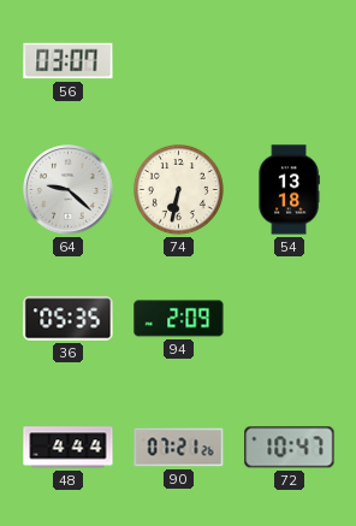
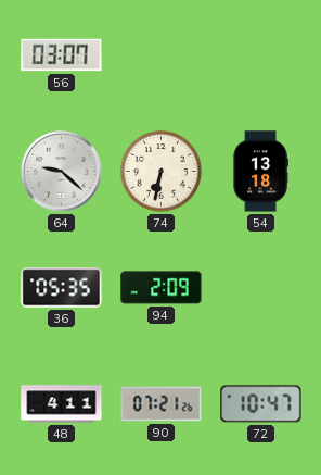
48: 4:44 -> 4:11
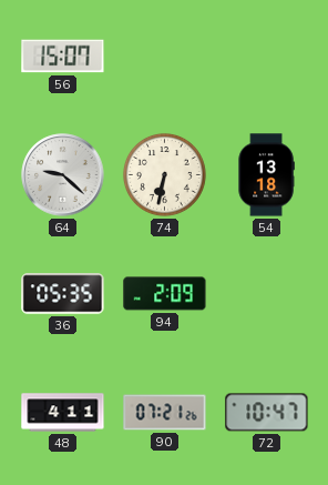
56: 03:07 -> 15:07
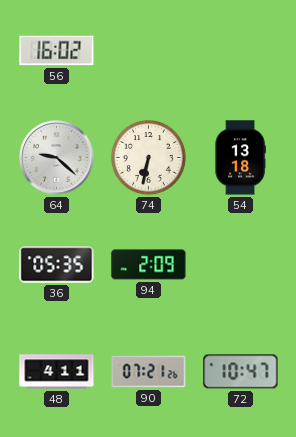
56: 15:07 -> 16:02
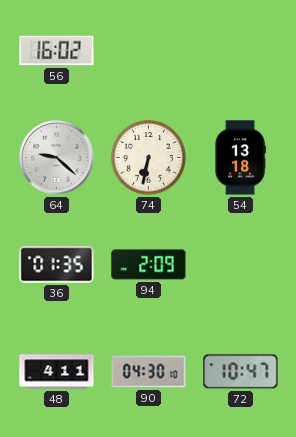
36: 05:35 -> 01:35
90: 07:21 -> 04:30
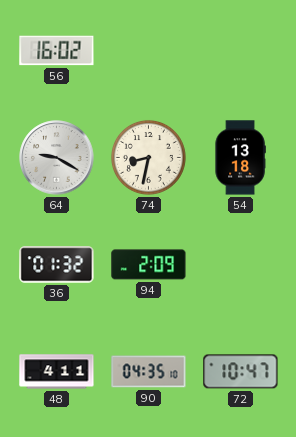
64: 9:22 -> 9:20
74: 6:32 -> 8:32
36: 01:35 -> 01:32
90: 04:30 -> 04:35
